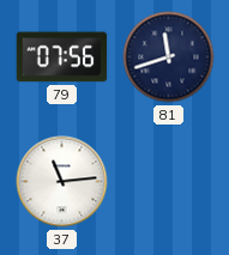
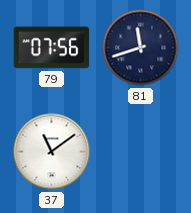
37: 11:14 -> 11:09
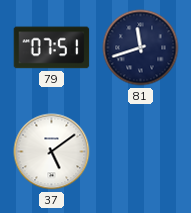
79: 07:56 -> 07:51
37: 11:09 -> 5:09
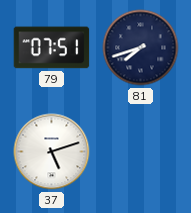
81: 11:42 -> 7:42
37: 5:09 -> 5:12
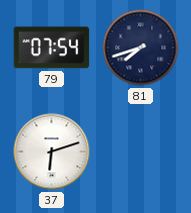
79: 07:51 -> 07:54
37: 5:12 -> 6:12
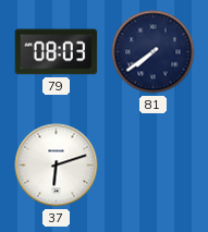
79: 07:54 -> 08:03
81: 7:42 -> 7:39
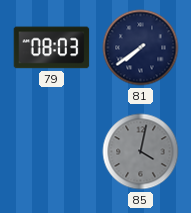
37: 6:12 -> none
85: none -> 4:02
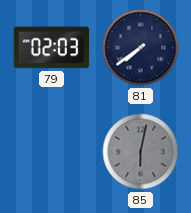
79: 08:03 -> 02:03
85: 4:02 -> 6:02
